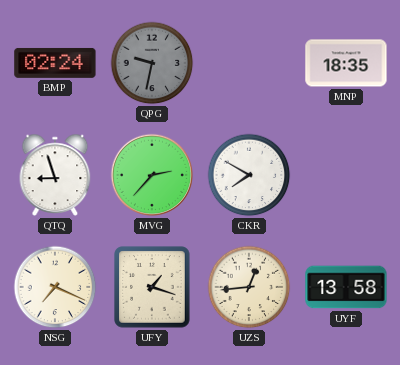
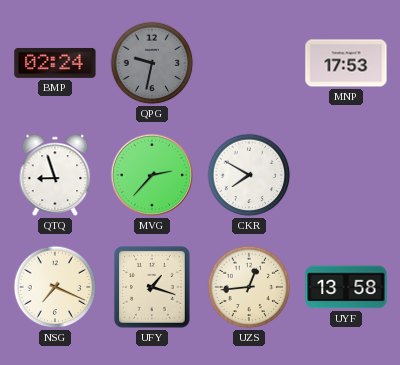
MNP: 18:35 -> 17:53
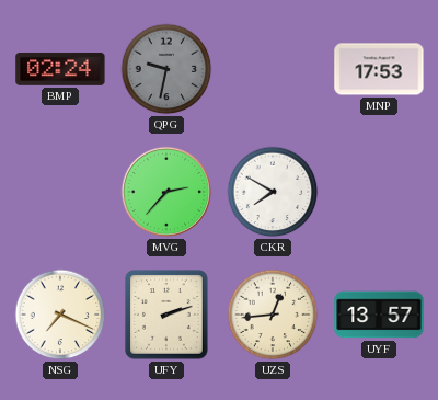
QTQ: 8:57 -> none
UFY: 1:18 -> 2:12
UYF: 13:58 -> 13:57
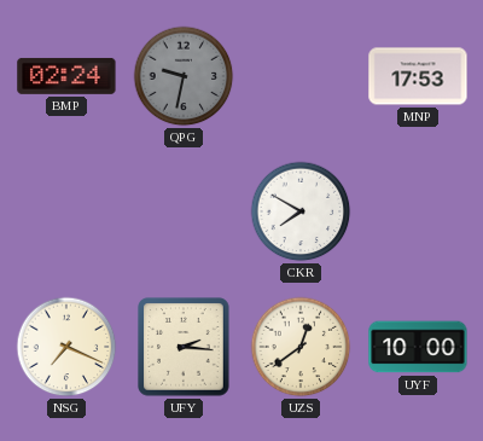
MVG: 2:37 -> none
UFY: 2:12 -> 2:16
UZS: 12:44 -> 12:39
UYF: 13:57 -> 10:00
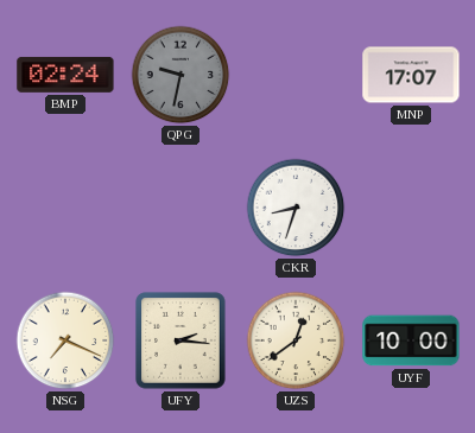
MNP: 17:53 -> 17:07
CKR: 7:50 -> 8:33
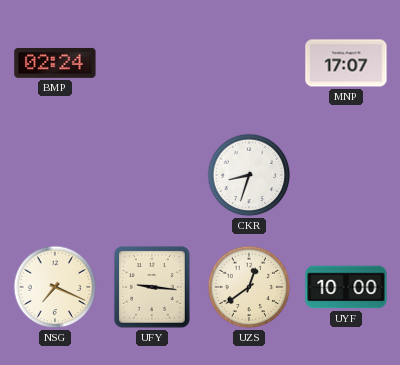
QPG: 9:32 -> none
UFY: 2:16 -> 9:16
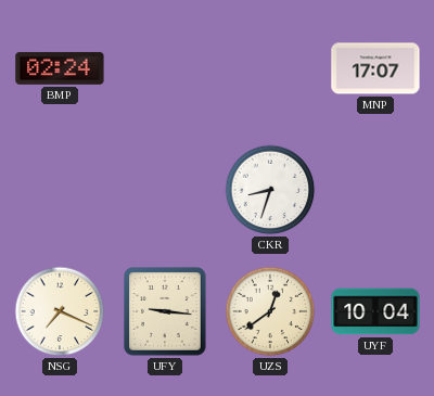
UYF: 10:00 -> 10:04
